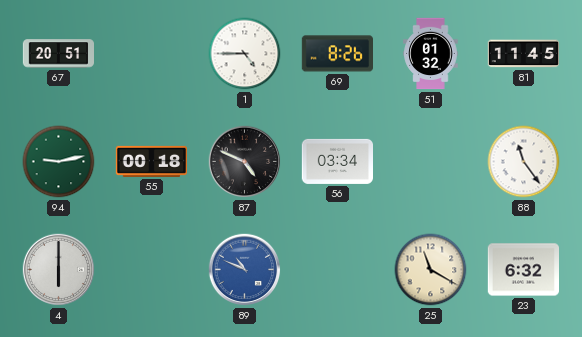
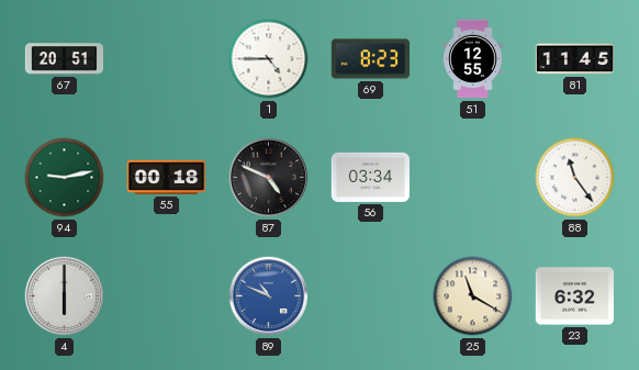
69: 8:26 -> 8:23
51: 01:32 -> 12:55
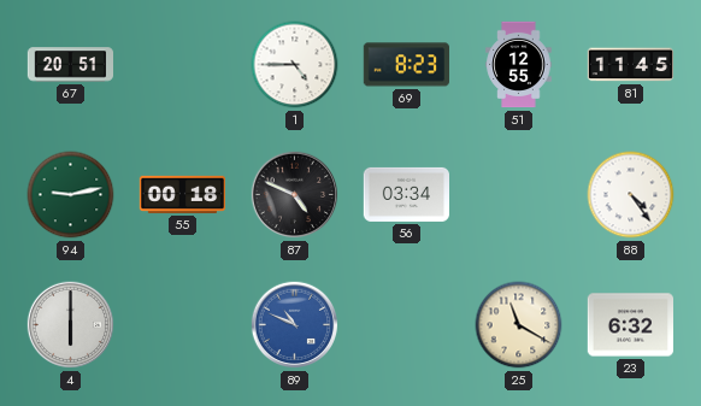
88: 11:24 -> 4:24
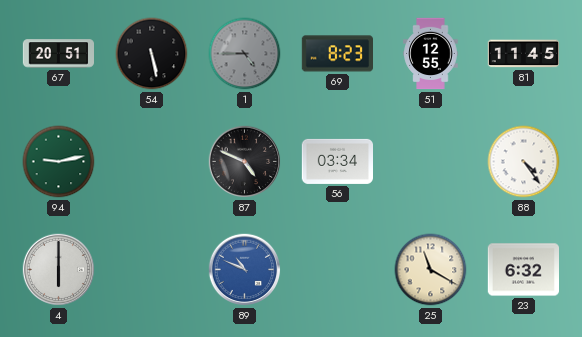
54: none -> 5:28
1 dial: white -> grey
55: 00:18 -> none
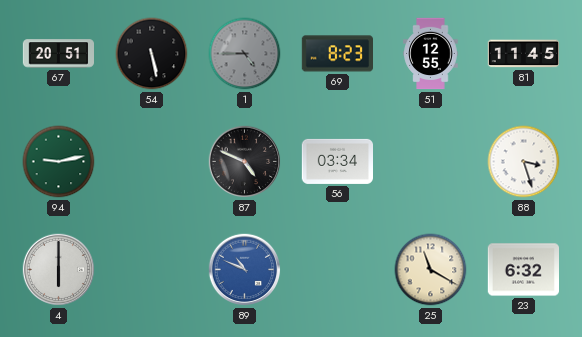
88: 4:24 -> 3:27
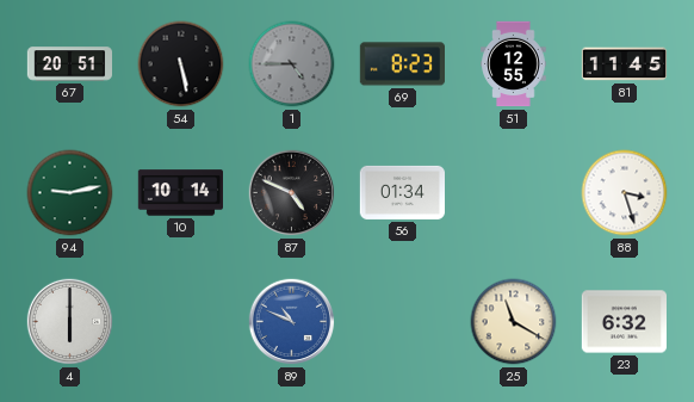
10: none -> 10:14
56: 03:34 -> 01:34
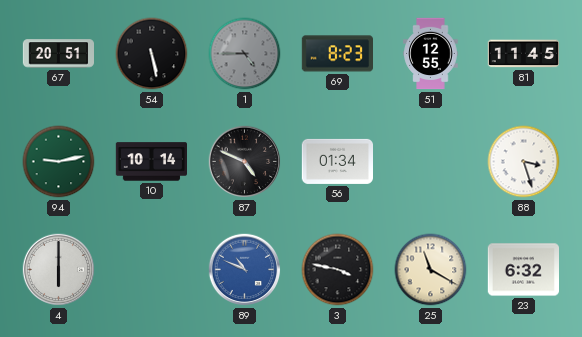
3: none -> 3:47
